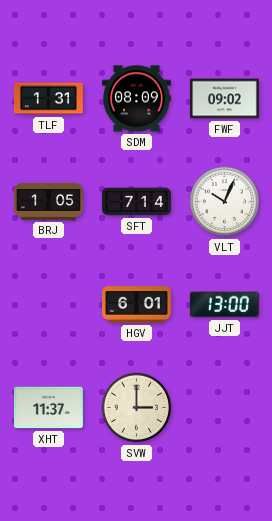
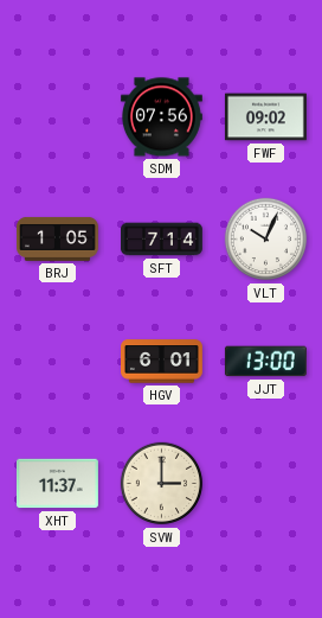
TLF: 1:31 -> none
SDM: 08:09 -> 07:56
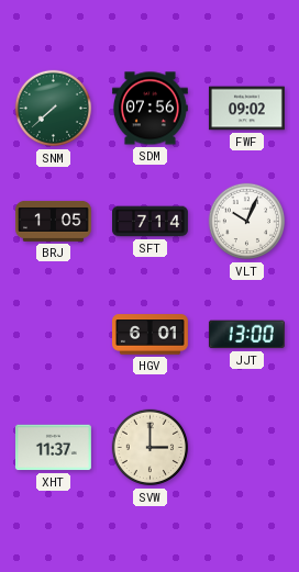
SNM: none -> 7:38
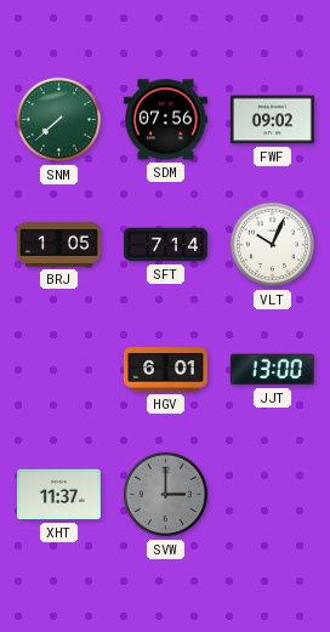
SVW dial: cream -> grey
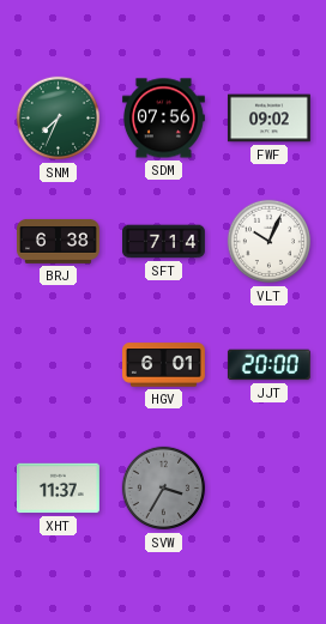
SNM: 7:38 -> 7:34
BRJ: 1:05 -> 6:38
JJT: 13:00 -> 20:00
SVW: 3:00 -> 3:35
